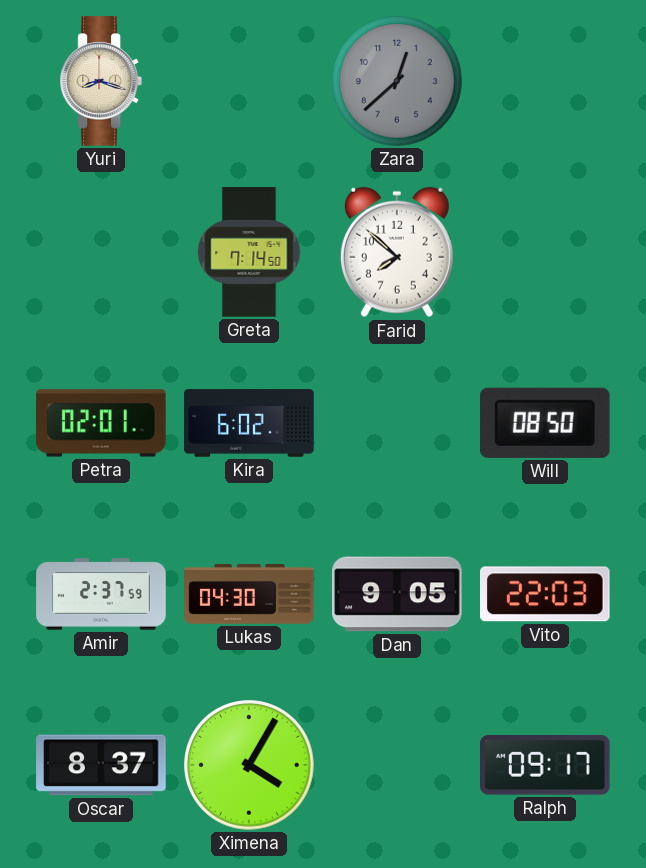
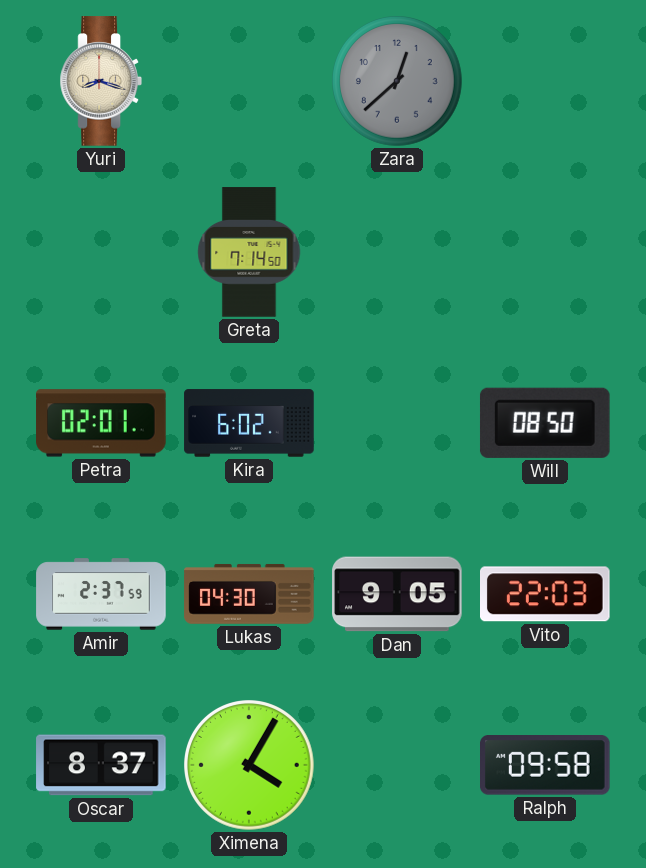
Farid: 7:52 -> none
Ralph: 09:17 -> 09:58
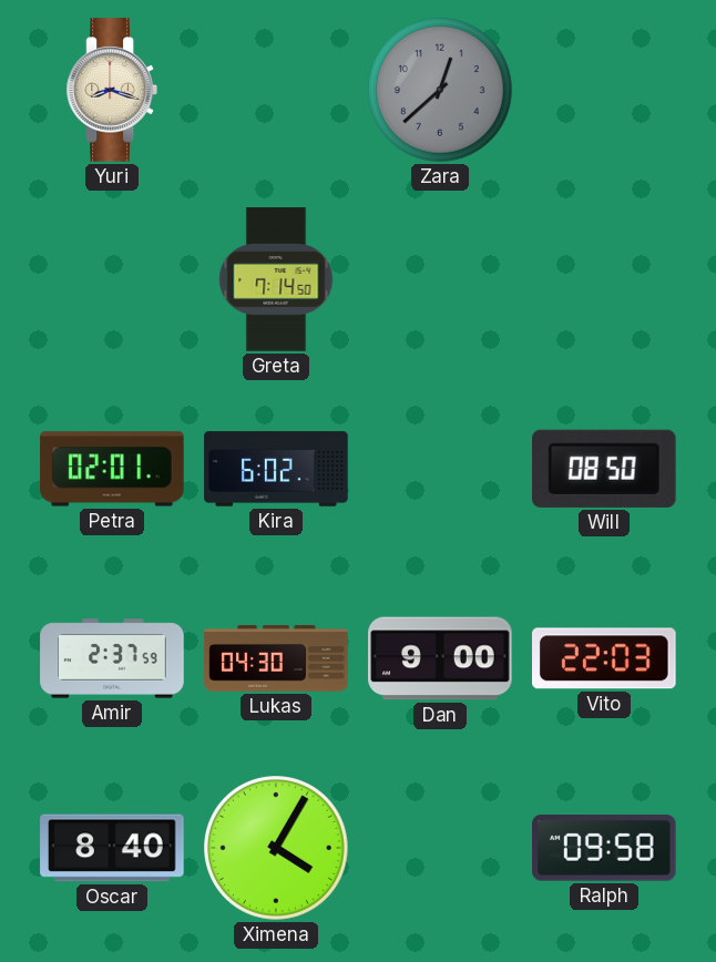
Dan: 9:05 -> 9:00
Oscar: 8:37 -> 8:40
